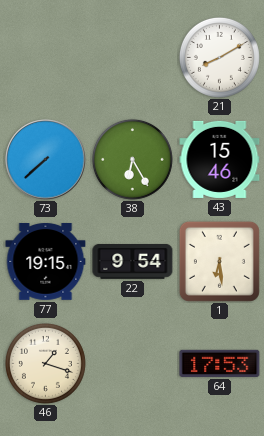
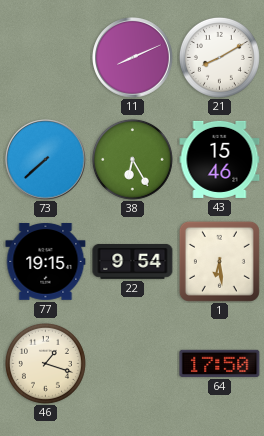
11: none -> 8:11
64: 17:53 -> 17:50
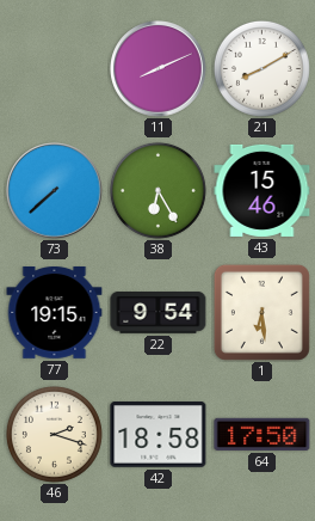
46: 1:18 -> 2:18
42: none -> 18:58
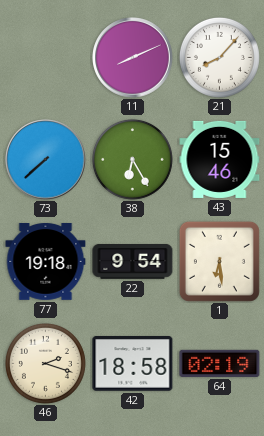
21: 8:10 -> 8:07
77: 19:15 -> 19:18
64: 17:50 -> 02:19
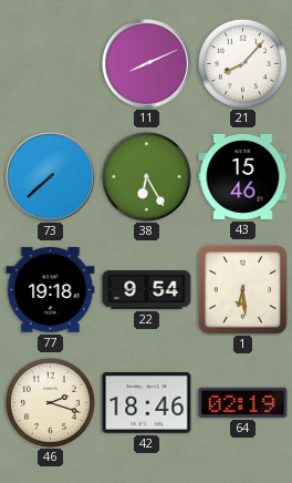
42: 18:58 -> 18:46
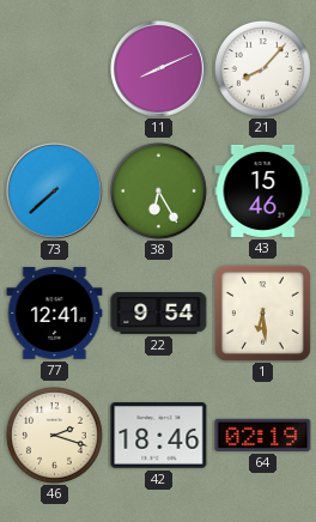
77: 19:18 -> 12:41
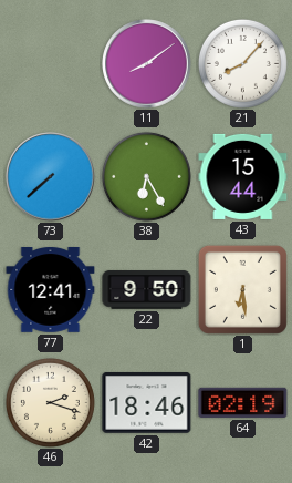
11: 8:11 -> 8:09
43: 15:46 -> 15:44
22: 9:54 -> 9:50
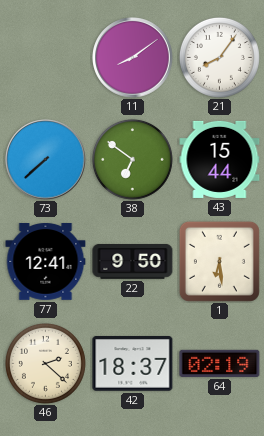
21: 8:07 -> 8:06
38: 6:25 -> 6:51
46: 2:18 -> 2:22
42: 18:46 -> 18:37
